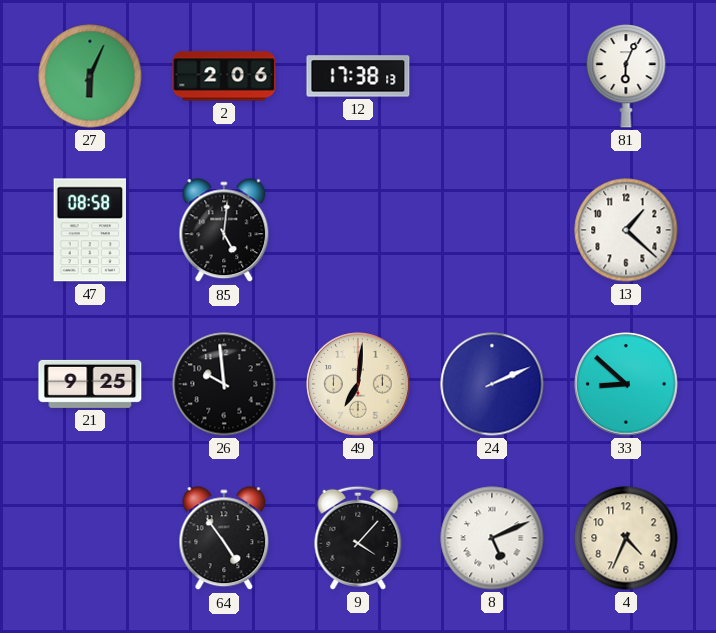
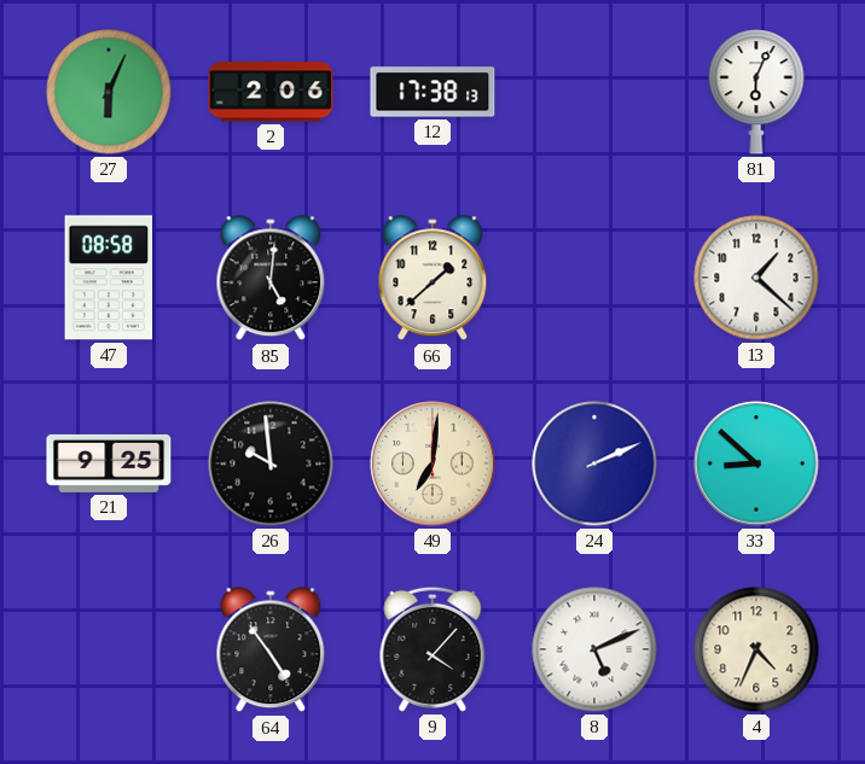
66: none -> 1:38
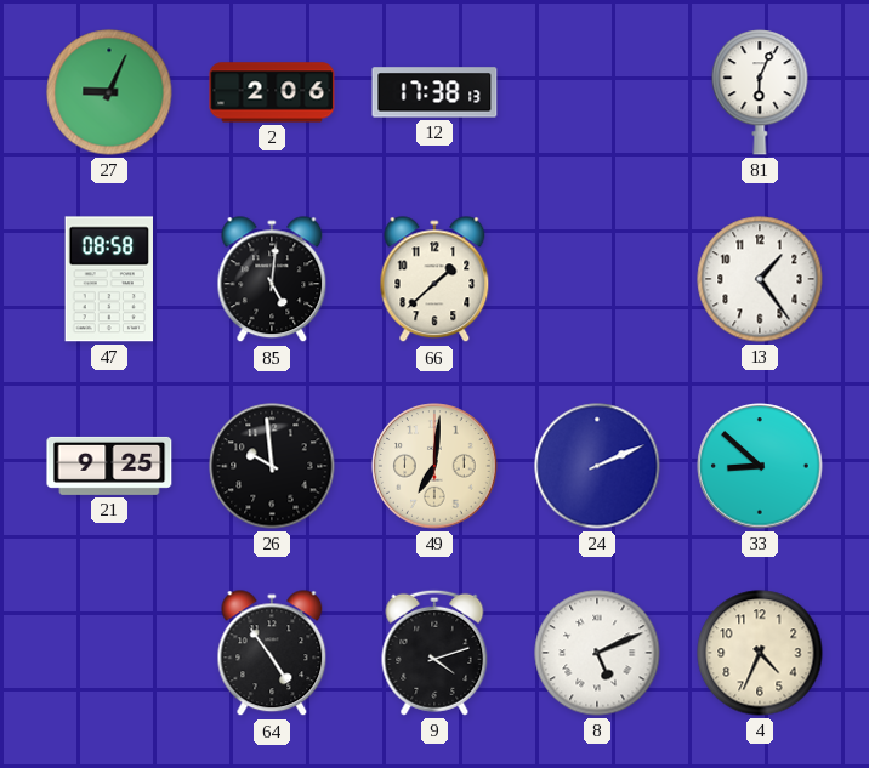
27: 6:04 -> 9:04
13: 1:22 -> 1:24
9: 4:07 -> 4:12
